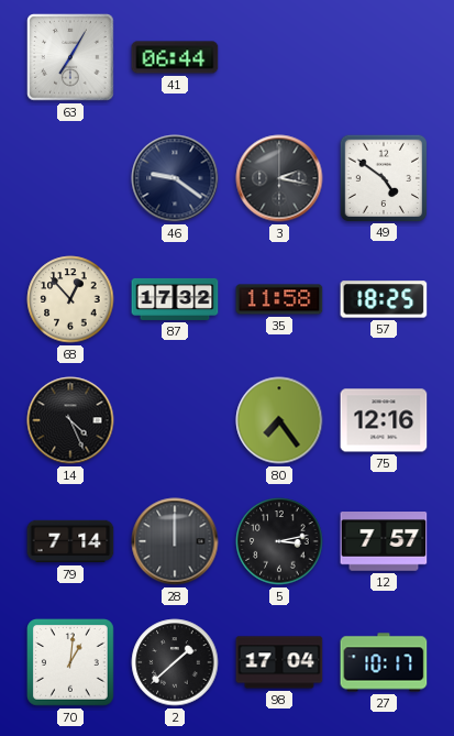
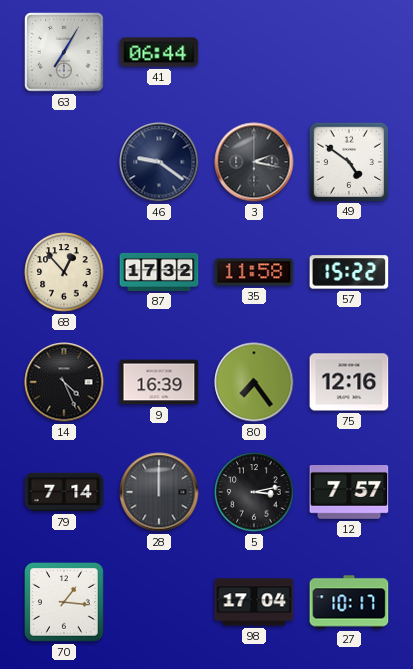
57: 18:25 -> 15:22
9: none -> 16:39
70: 1:01 -> 1:16
2: 1:38 -> none
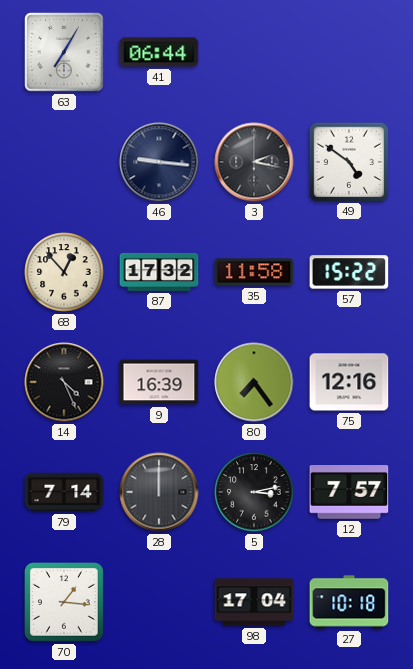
46: 9:21 -> 9:16
27: 10:17 -> 10:18
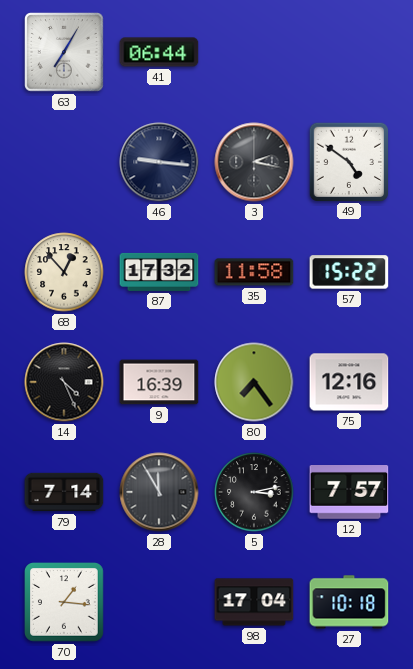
28: 12:00 -> 11:55
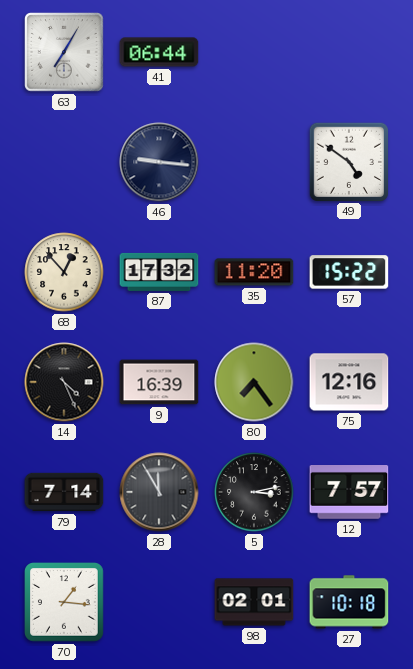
3: 2:17 -> none
35: 11:58 -> 11:20
98: 17:04 -> 02:01
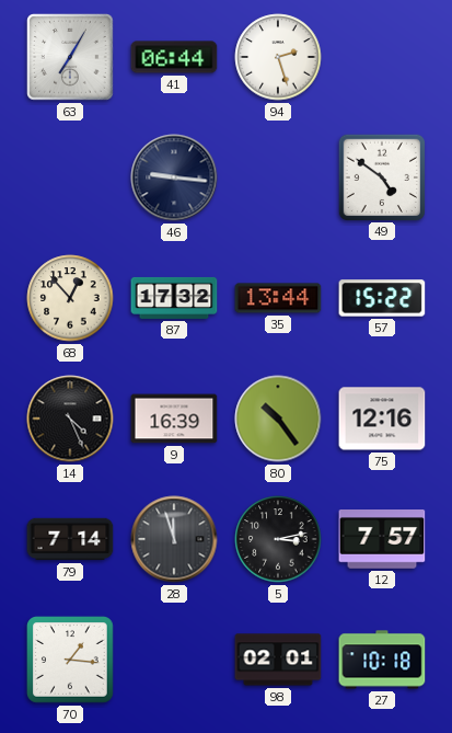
94: none -> 2:27
35: 11:20 -> 13:44
80: 7:24 -> 10:24
28: 11:55 -> 11:57
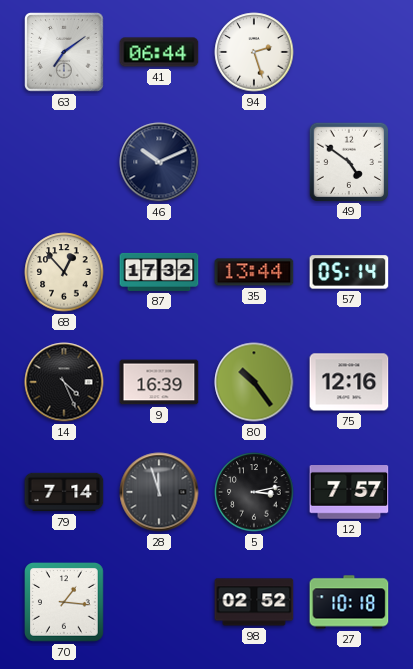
63: 7:05 -> 7:09
46: 9:16 -> 10:11
57: 15:22 -> 05:14
98: 02:01 -> 02:52
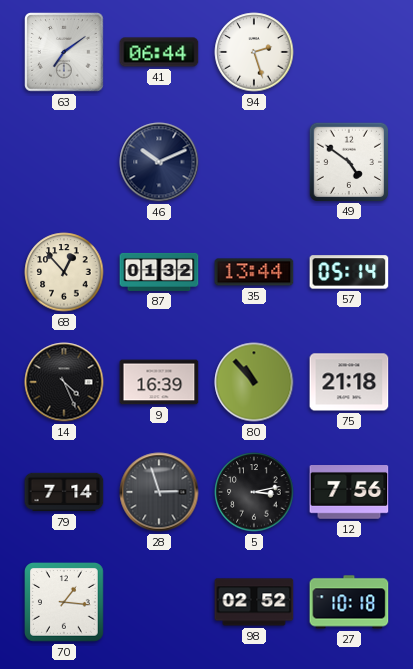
87: 17:32 -> 01:32
80: 10:24 -> 10:53
75: 12:16 -> 21:18
28: 11:57 -> 2:57
12: 7:57 -> 7:56
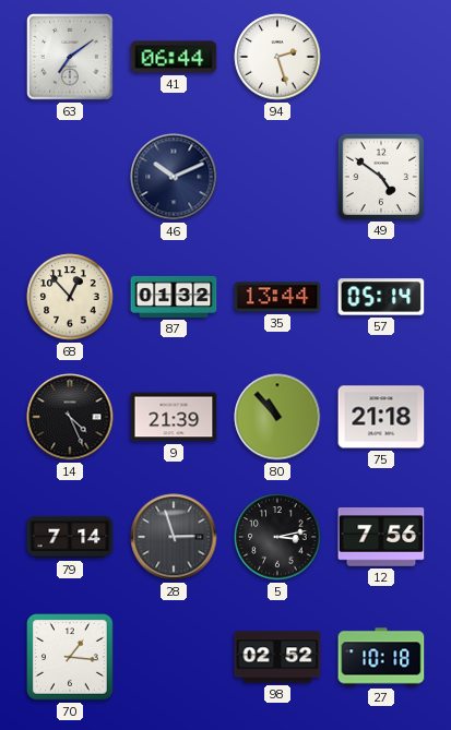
9: 16:39 -> 21:39
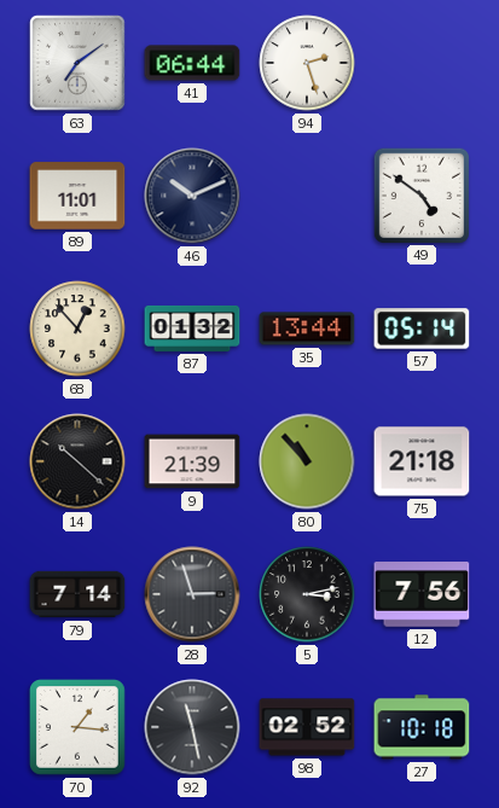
89: none -> 11:01
14: 4:26 -> 10:22
92: none -> 11:28
